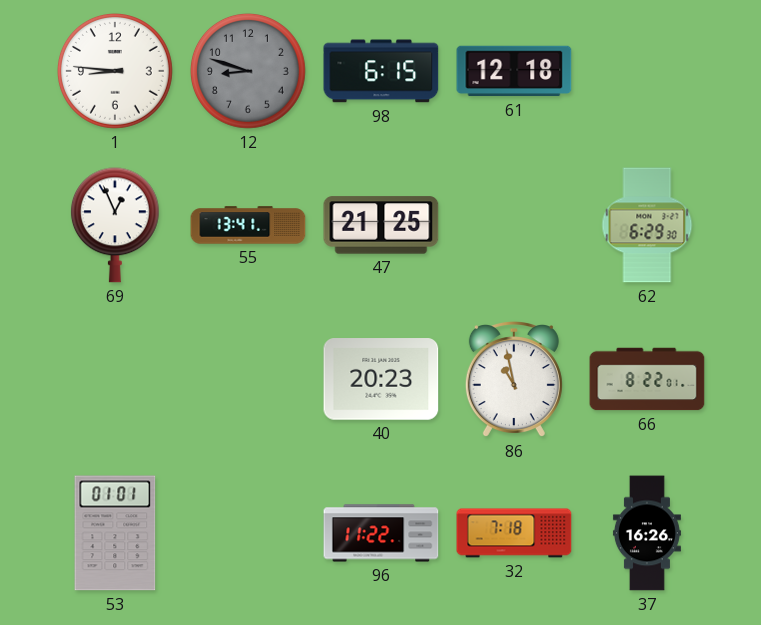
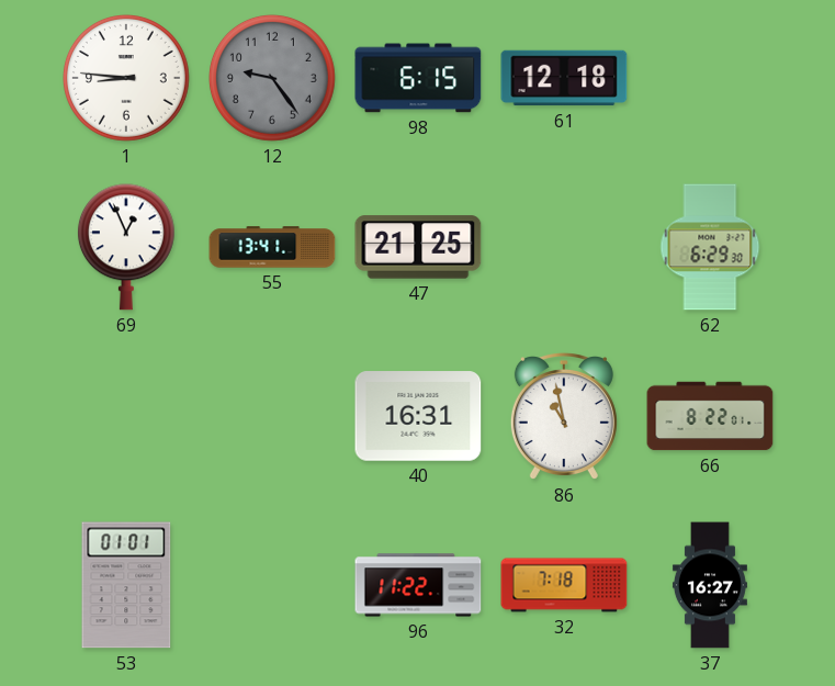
12: 8:48 -> 9:24
40: 20:23 -> 16:31
37: 16:26 -> 16:27
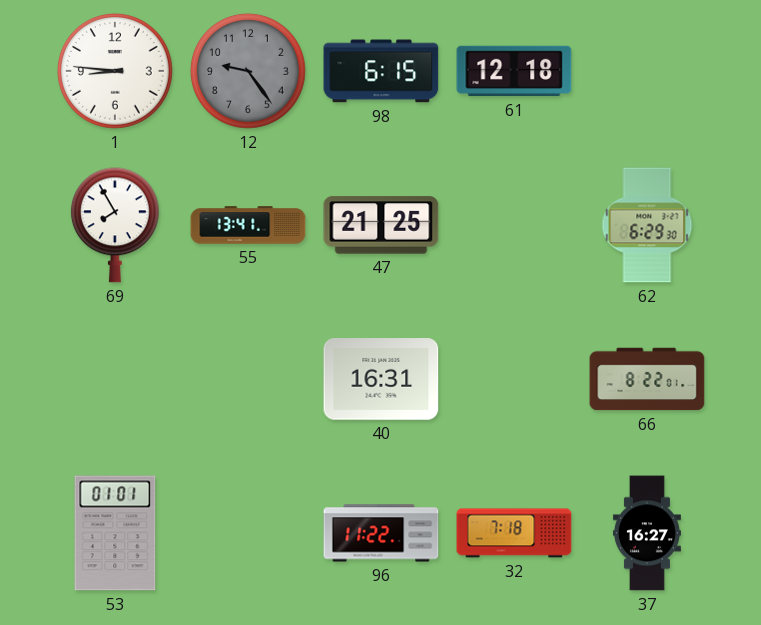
69: 12:56 -> 7:55
86: 10:58 -> none
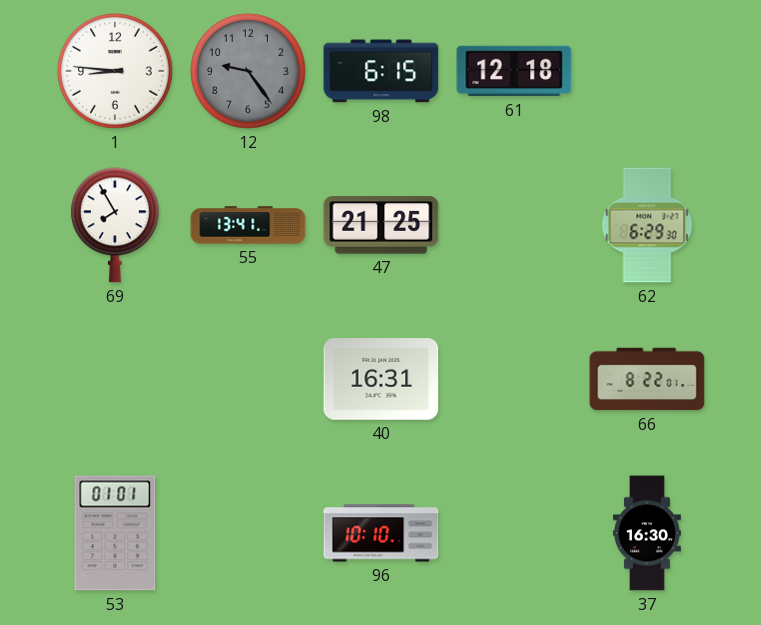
96: 11:22 -> 10:10
32: 7:18 -> none
37: 16:27 -> 16:30
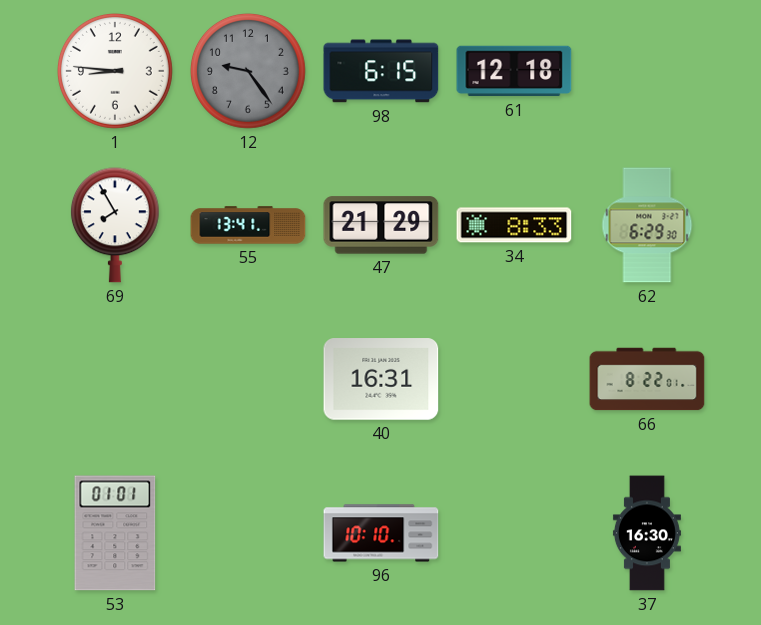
47: 21:25 -> 21:29
34: none -> 8:33
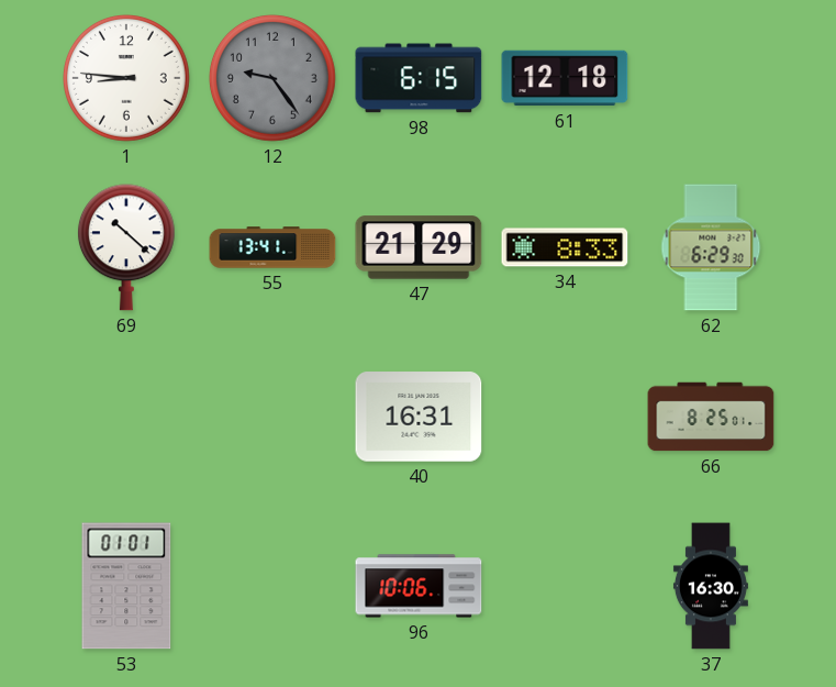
69: 7:55 -> 10:22
66: 8:22 -> 8:25
96: 10:10 -> 10:06
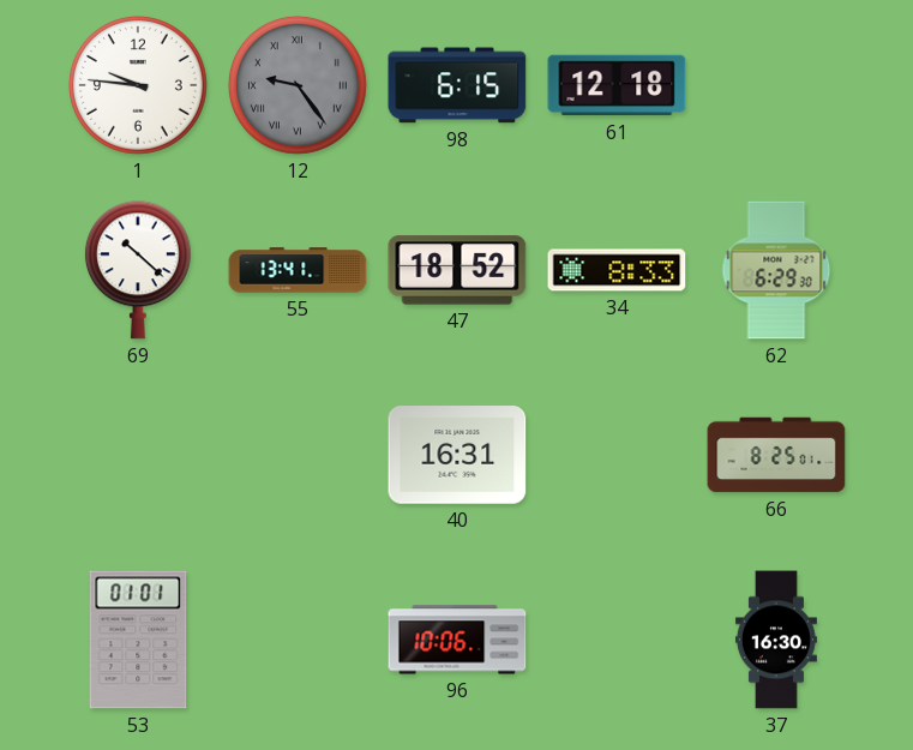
1: 8:46 -> 9:46
12 numerals: Arabic -> Roman
47: 21:29 -> 18:52
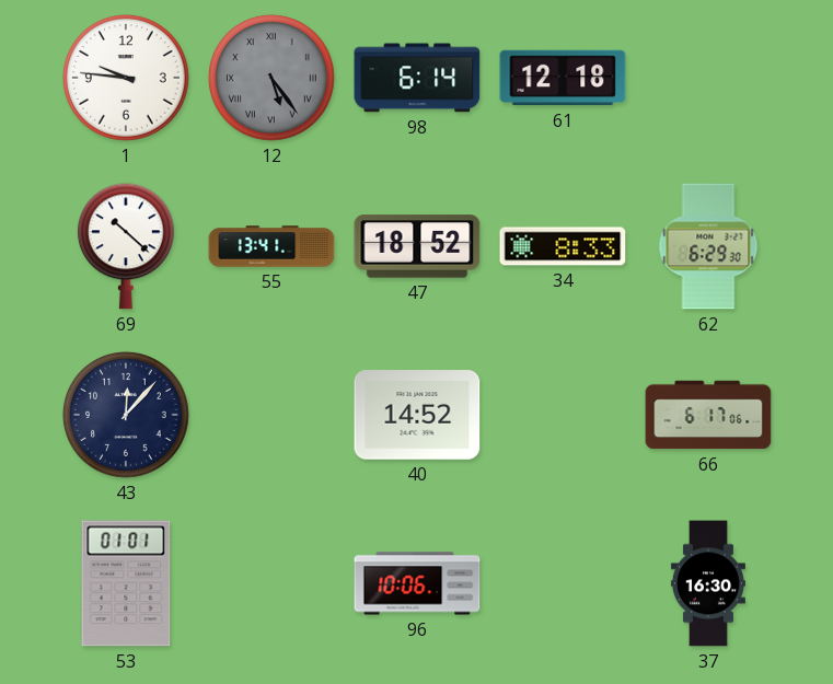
12: 9:24 -> 5:24
98: 6:15 -> 6:14
43: none -> 12:07
40: 16:31 -> 14:52
66: 8:25 -> 6:17
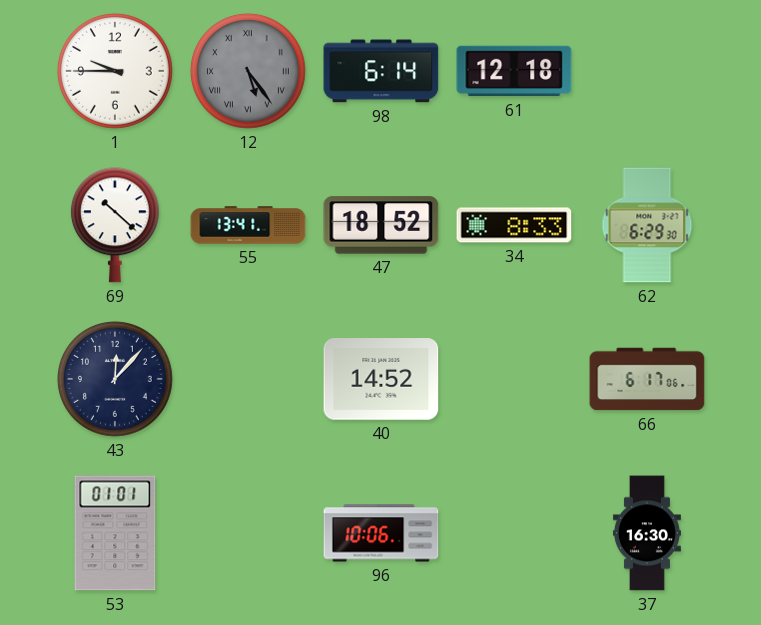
1: 9:46 -> 9:45
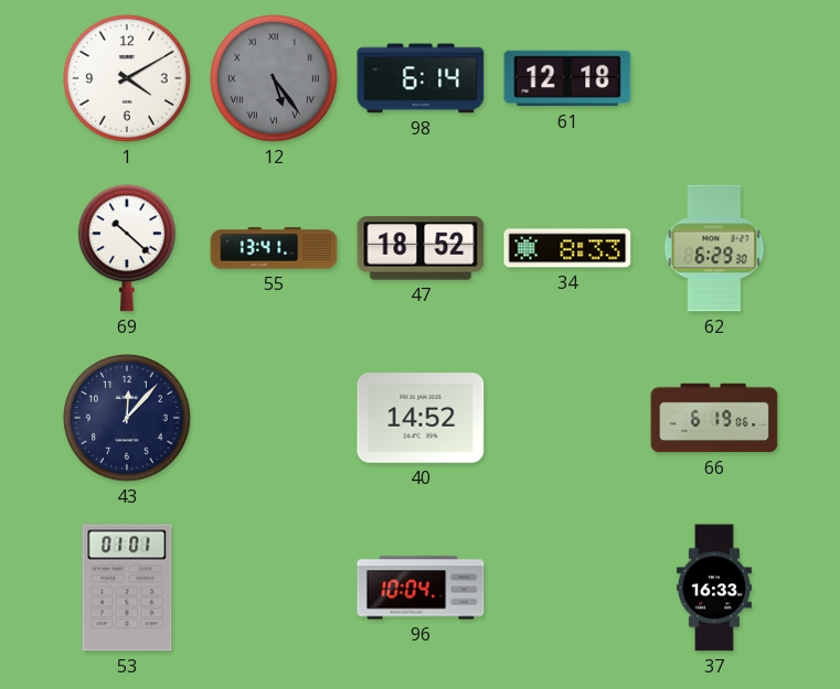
1: 9:45 -> 4:10
66: 6:17 -> 6:19
96: 10:06 -> 10:04
37: 16:30 -> 16:33
